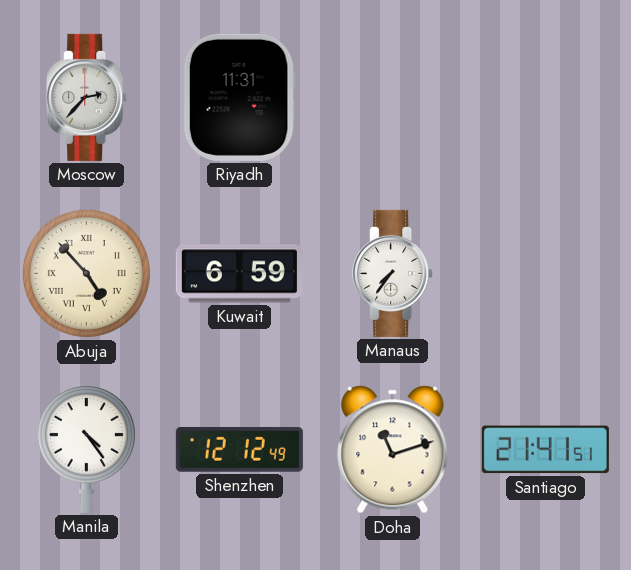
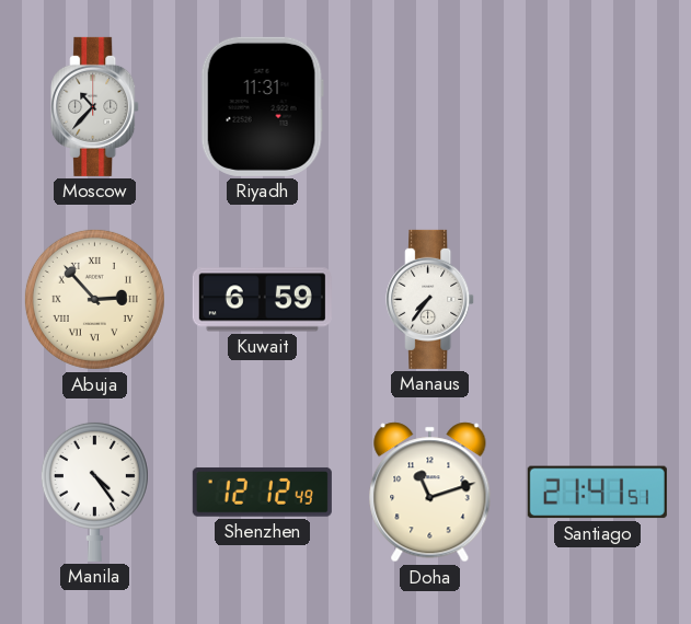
Moscow: 2:37 -> 10:37
Abuja: 4:53 -> 2:53
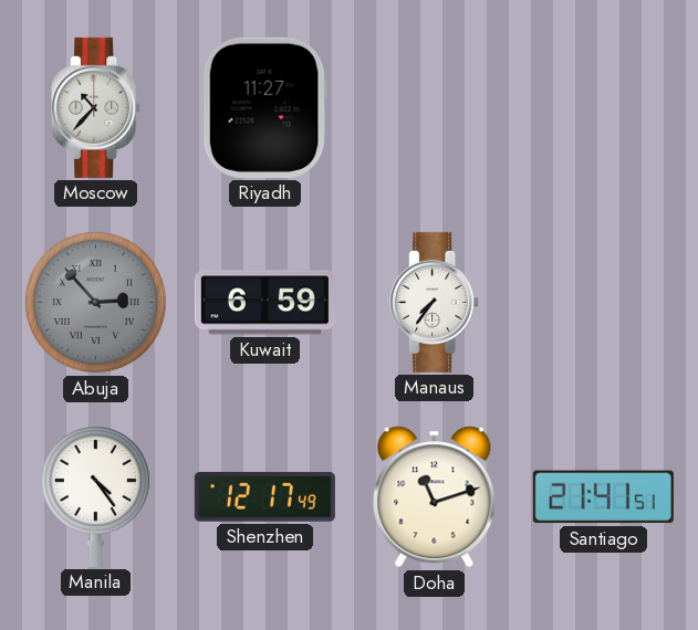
Riyadh: 11:31 -> 11:27
Abuja dial: cream -> grey
Shenzhen: 12:12 -> 12:17
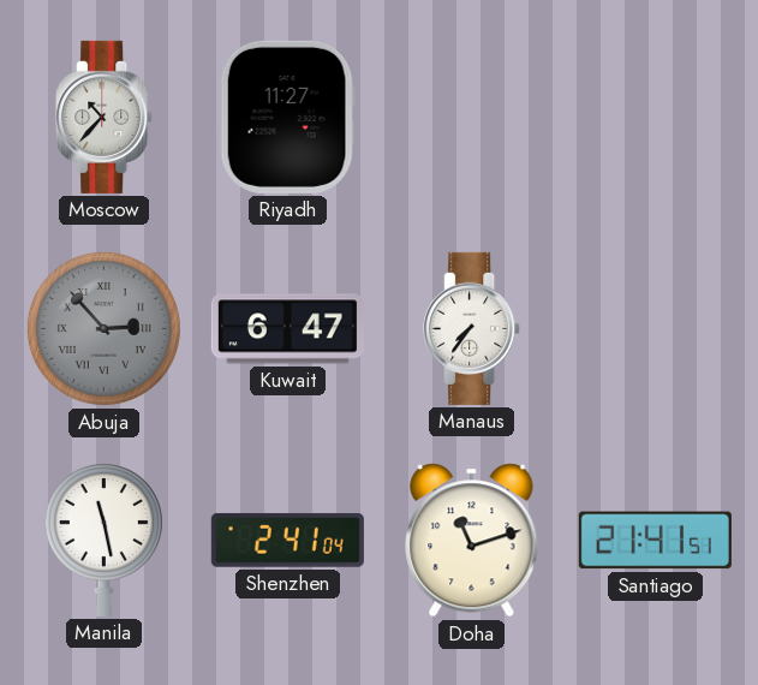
Kuwait: 6:59 -> 6:47
Manila: 4:24 -> 11:28
Shenzhen: 12:17 -> 2:41
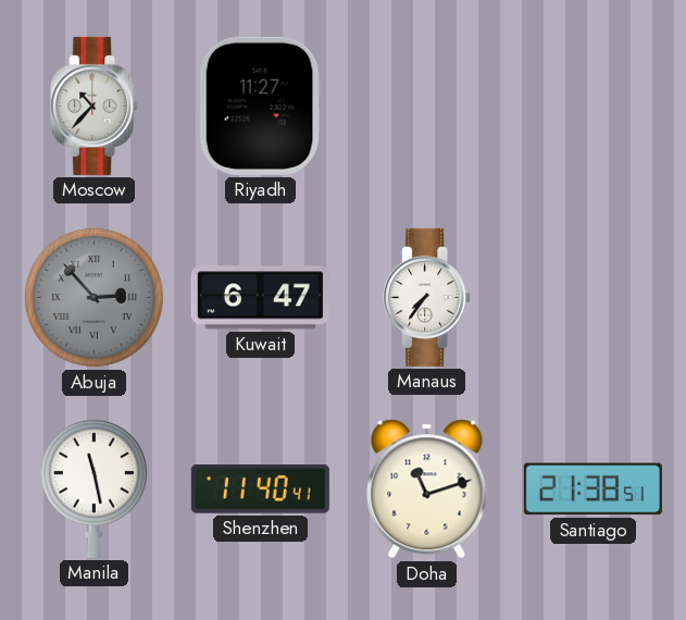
Shenzhen: 2:41 -> 11:40
Santiago: 21:41 -> 21:38
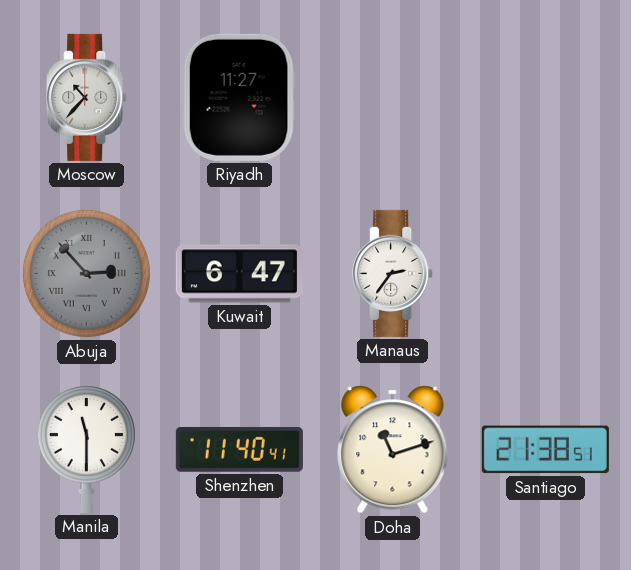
Manaus: 7:36 -> 2:36
Manila: 11:28 -> 11:30
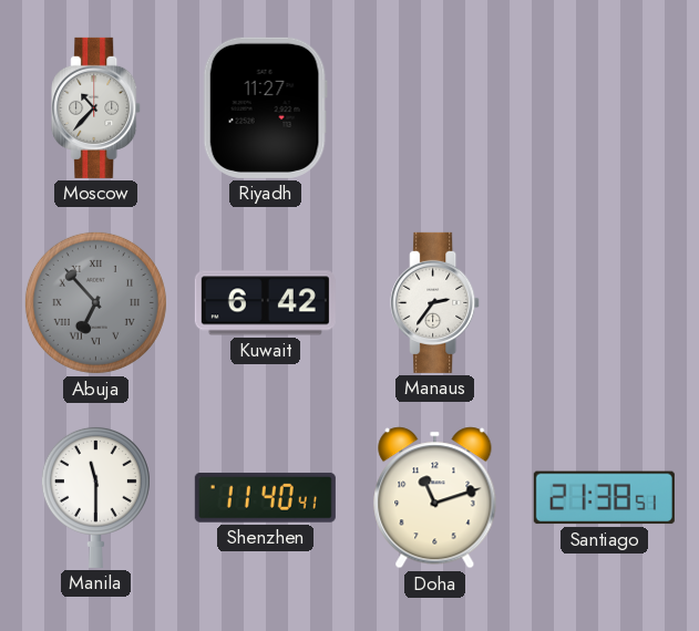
Abuja: 2:53 -> 6:53
Kuwait: 6:47 -> 6:42
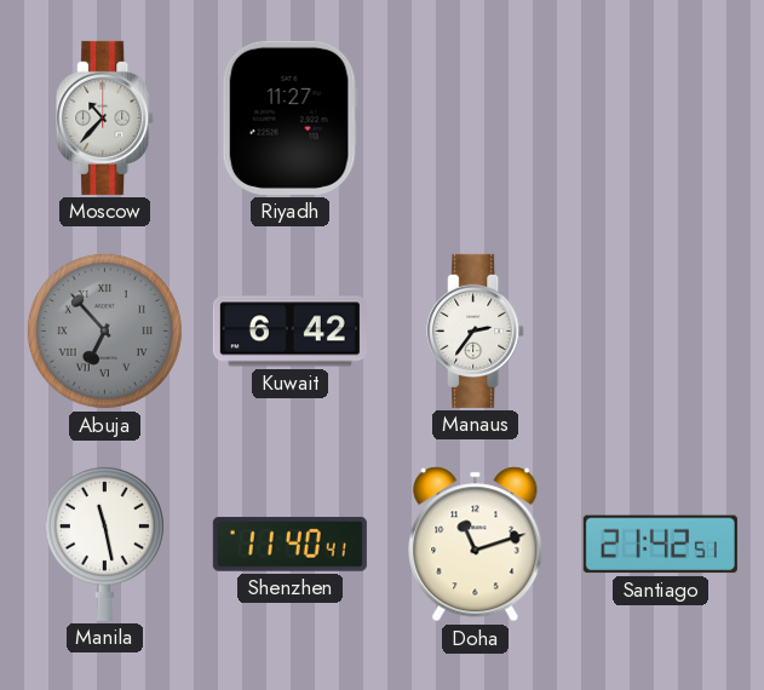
Manila: 11:30 -> 11:28
Santiago: 21:38 -> 21:42
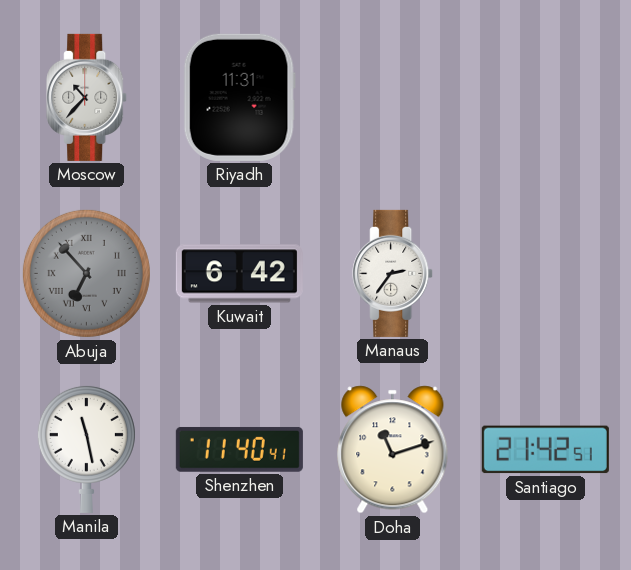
Riyadh: 11:27 -> 11:31
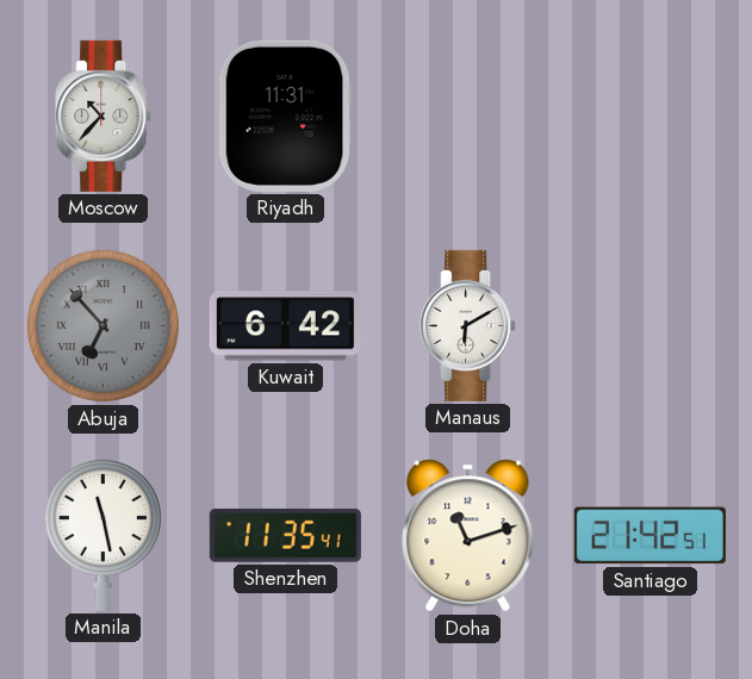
Manaus: 2:36 -> 6:10
Shenzhen: 11:40 -> 11:35
